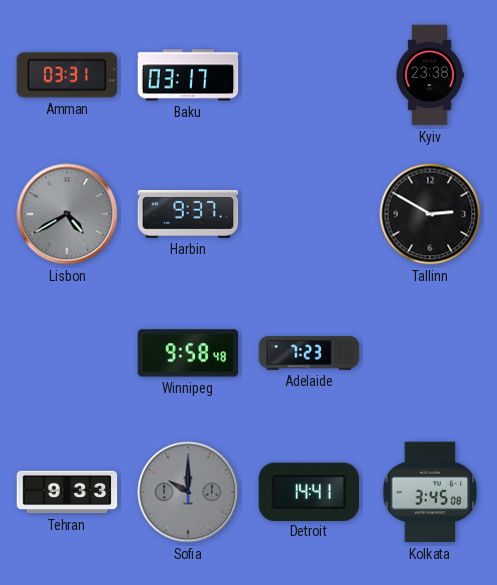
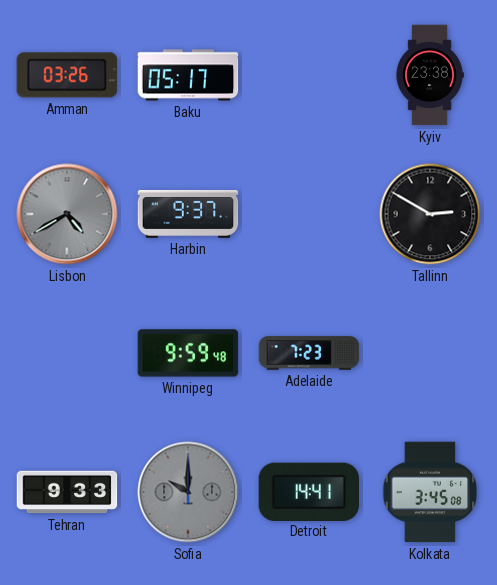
Amman: 03:31 -> 03:26
Baku: 03:17 -> 05:17
Winnipeg: 9:58 -> 9:59
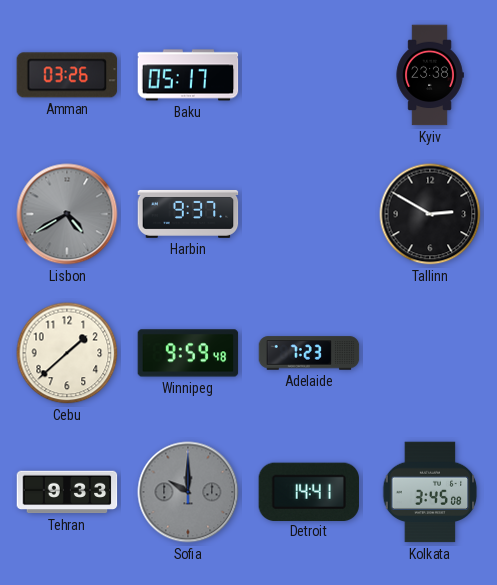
Cebu: none -> 1:38
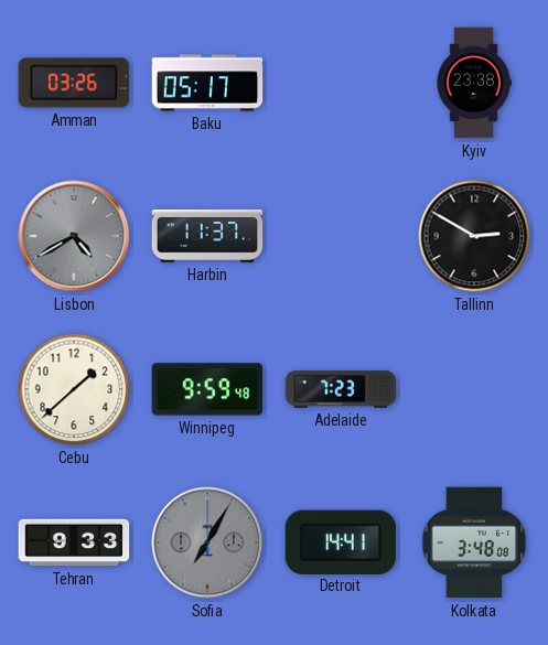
Harbin: 9:37 -> 11:37
Sofia: 10:00 -> 7:05
Kolkata: 3:45 -> 3:48
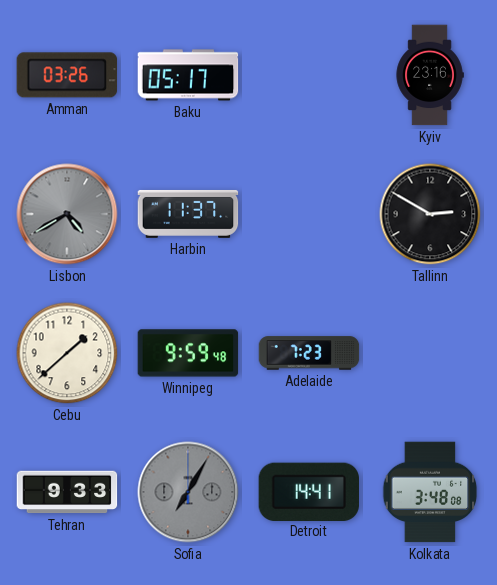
Kyiv: 23:38 -> 23:16
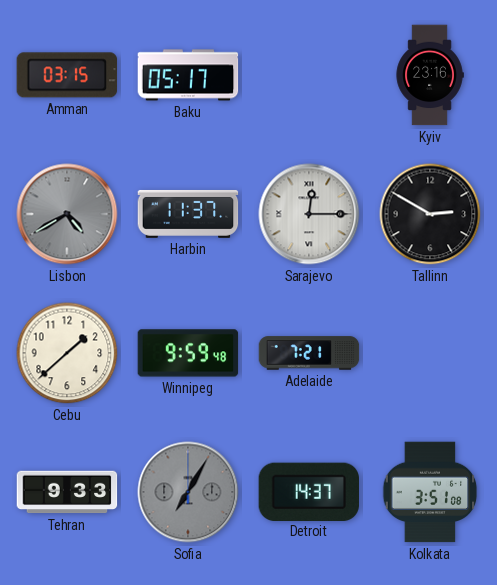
Amman: 03:26 -> 03:15
Sarajevo: none -> 12:15
Adelaide: 7:23 -> 7:21
Detroit: 14:41 -> 14:37
Kolkata: 3:48 -> 3:51
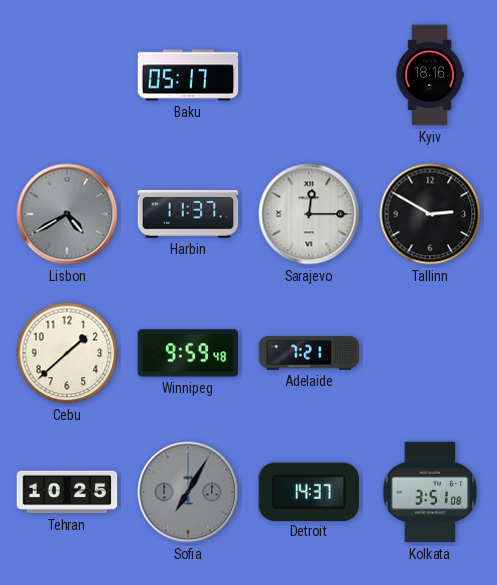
Amman: 03:15 -> none
Kyiv: 23:16 -> 18:16
Tehran: 9:33 -> 10:25
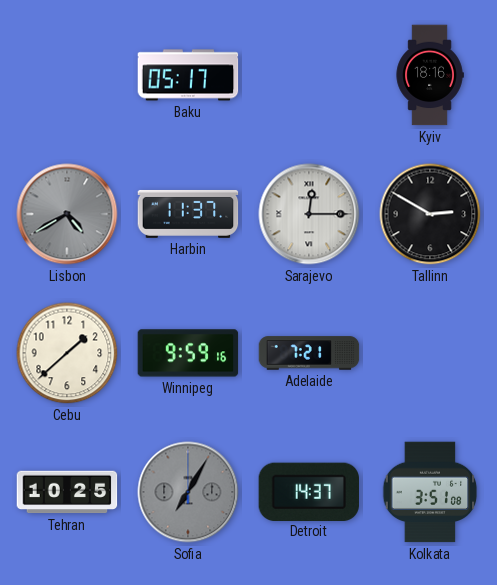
Winnipeg: 9:59:48 -> 9:59:16
